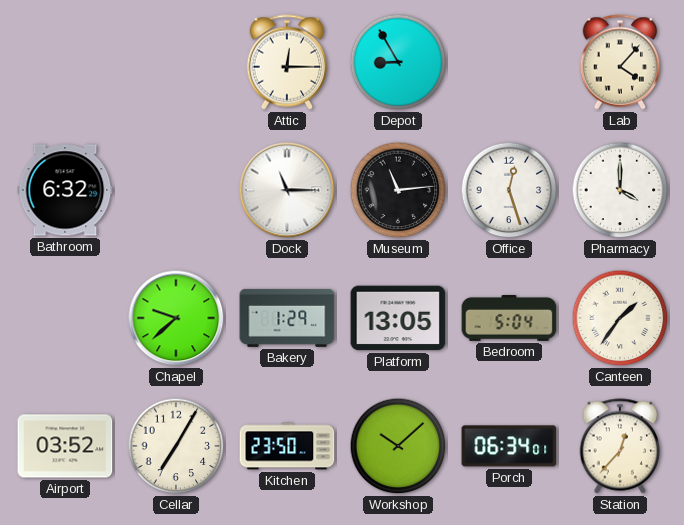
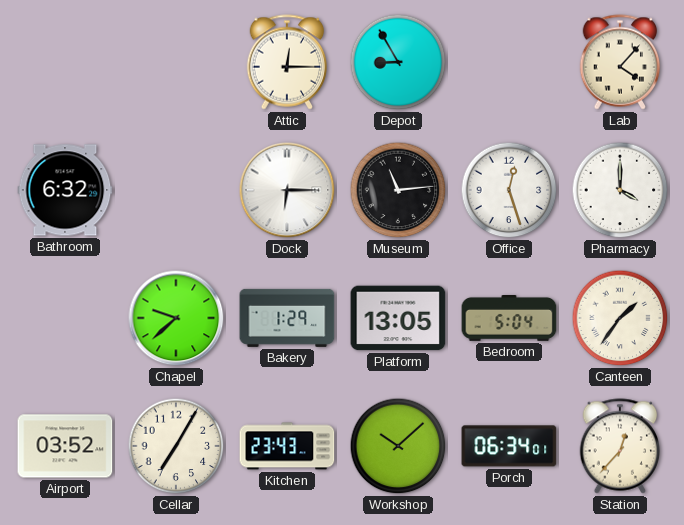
Dock: 11:15 -> 6:15
Kitchen: 23:50 -> 23:43
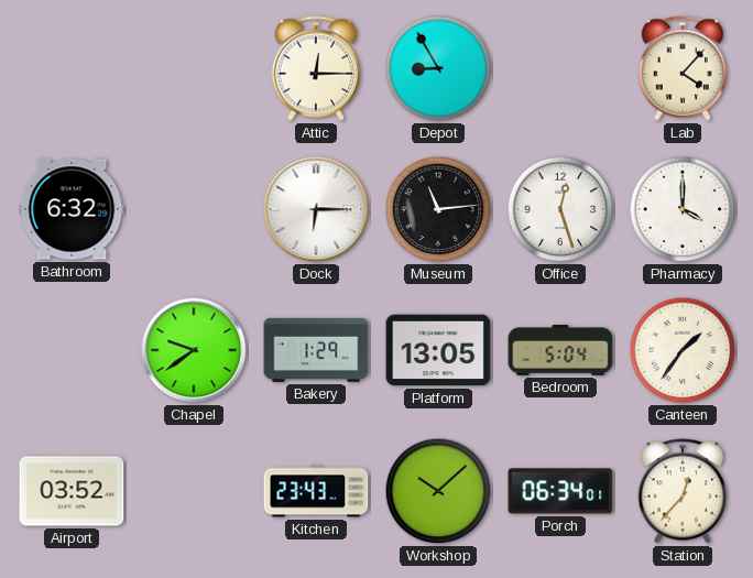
Chapel: 9:38 -> 9:39
Cellar: 7:05 -> none
